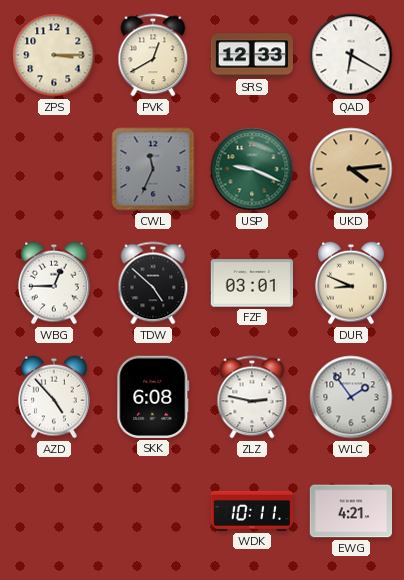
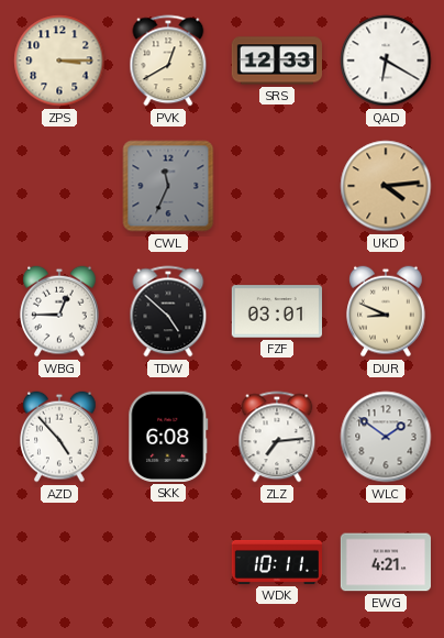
USP: 9:19 -> none
ZLZ: 2:47 -> 7:14
WLC: 1:54 -> 1:51
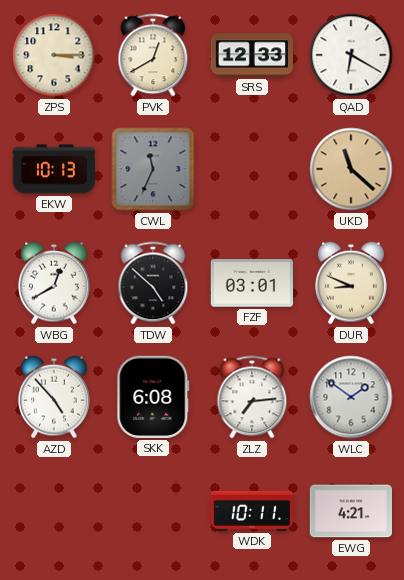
EKW: none -> 10:13
UKD: 4:14 -> 11:22
WBG: 12:45 -> 12:40
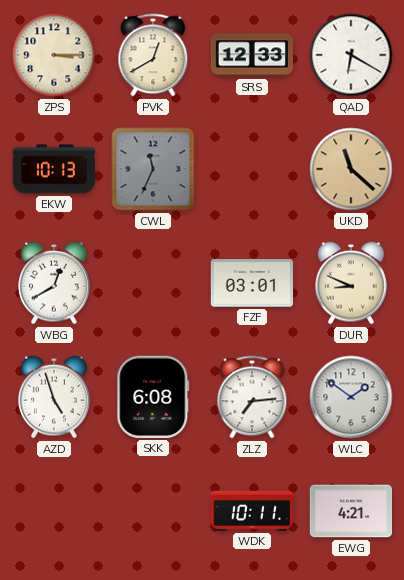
TDW: 4:52 -> none
AZD: 4:53 -> 4:57
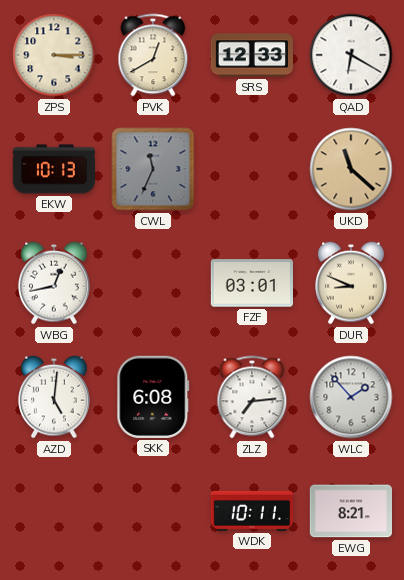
WBG: 12:40 -> 12:43
AZD: 4:57 -> 5:01
WLC: 1:51 -> 1:53
EWG: 4:21 -> 8:21
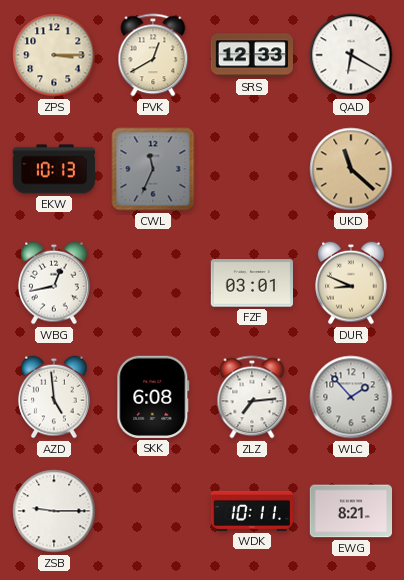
AZD: 5:01 -> 4:59
ZSB: none -> 9:15
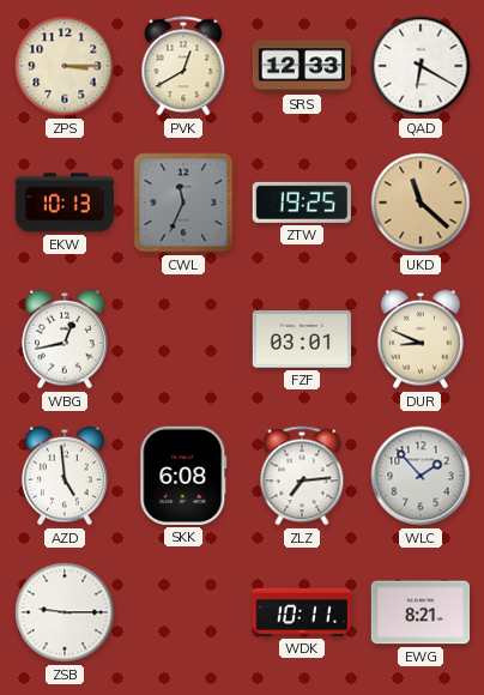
ZTW: none -> 19:25
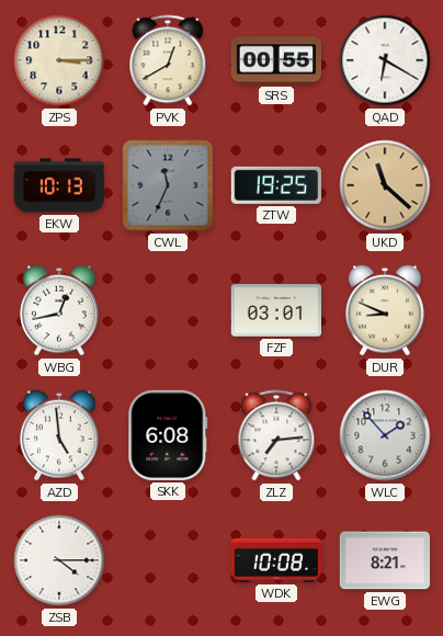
SRS: 12:33 -> 00:55
ZSB: 9:15 -> 4:15
WDK: 10:11 -> 10:08
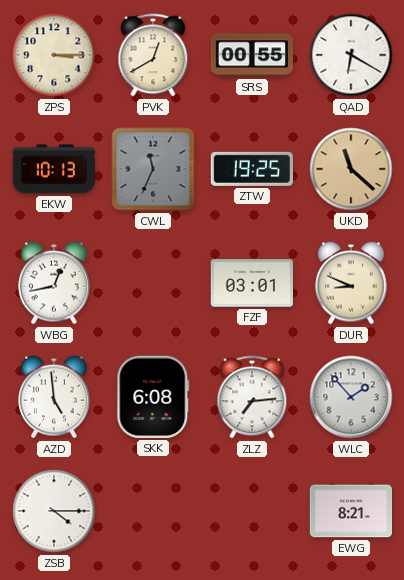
WDK: 10:08 -> none
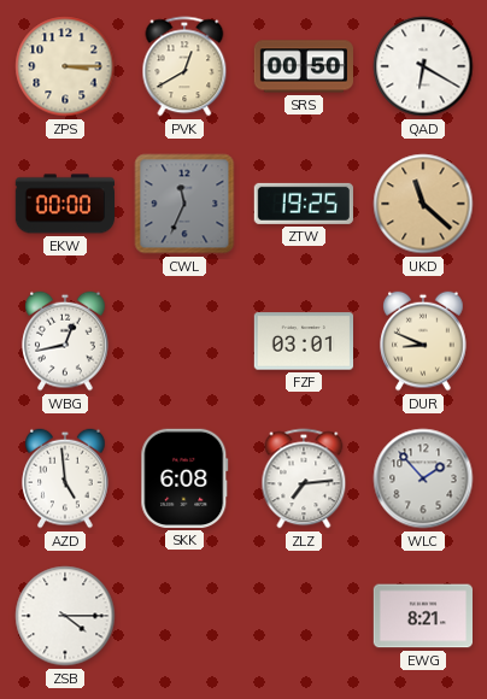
SRS: 00:55 -> 00:50
EKW: 10:13 -> 00:00
